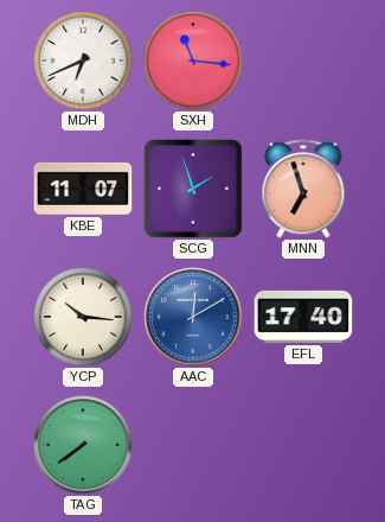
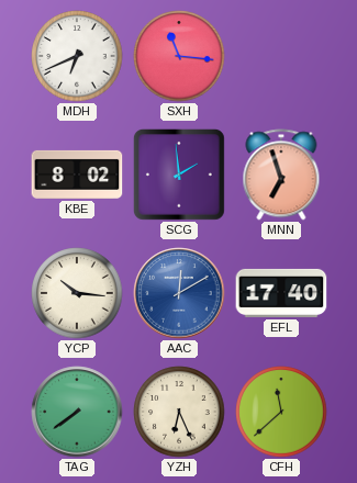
KBE: 11:07 -> 8:02
SCG: 1:57 -> 1:59
YZH: none -> 6:26
CFH: none -> 11:38
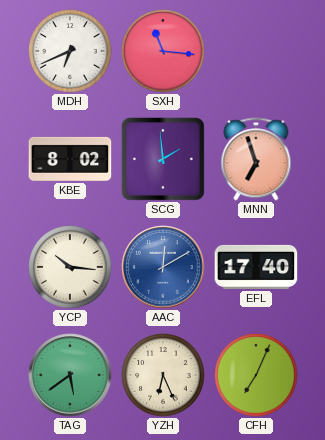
TAG: 7:39 -> 5:39
CFH: 11:38 -> 7:04
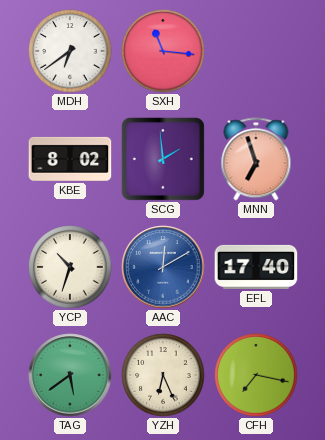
MDH: 6:41 -> 6:39
YCP: 10:16 -> 10:33
CFH: 7:04 -> 7:17
